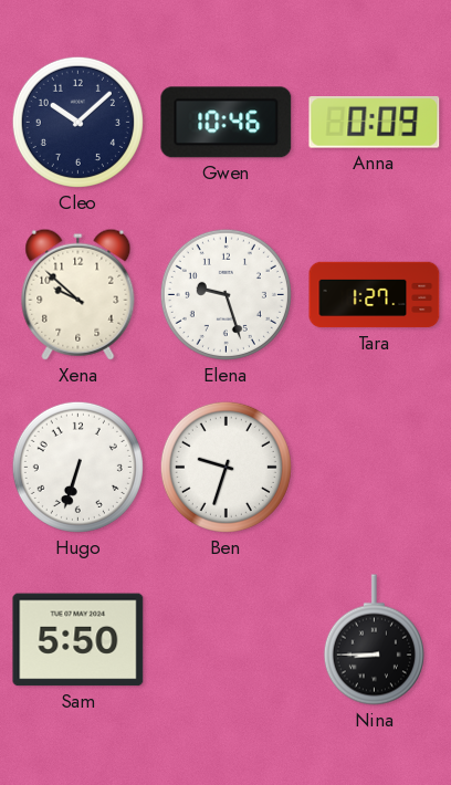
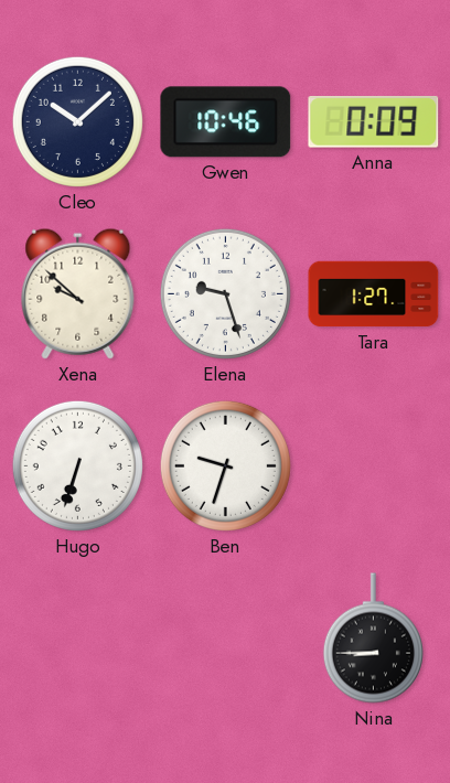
Sam: 5:50 -> none
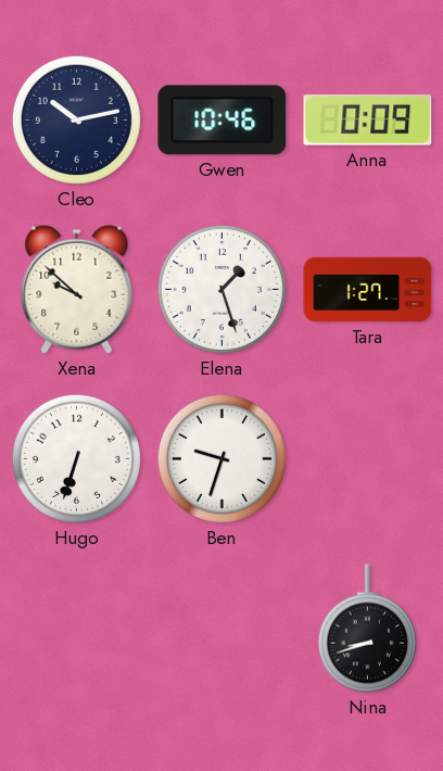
Cleo: 10:08 -> 10:13
Elena: 9:27 -> 1:27
Nina: 8:45 -> 8:42
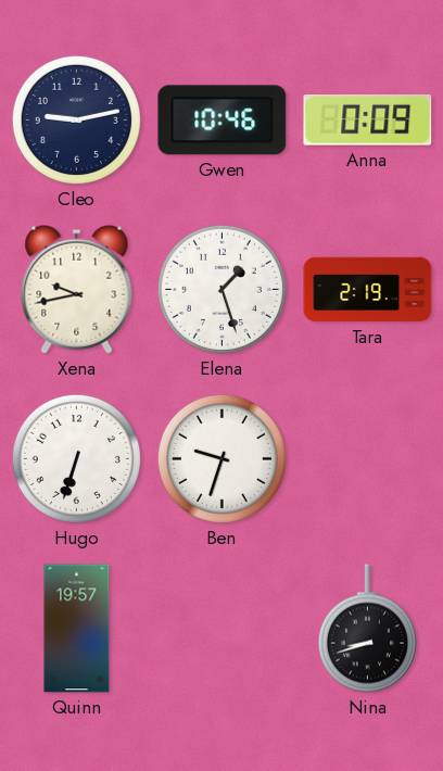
Cleo: 10:13 -> 9:13
Xena: 9:52 -> 9:43
Tara: 1:27 -> 2:19
Quinn: none -> 19:57
